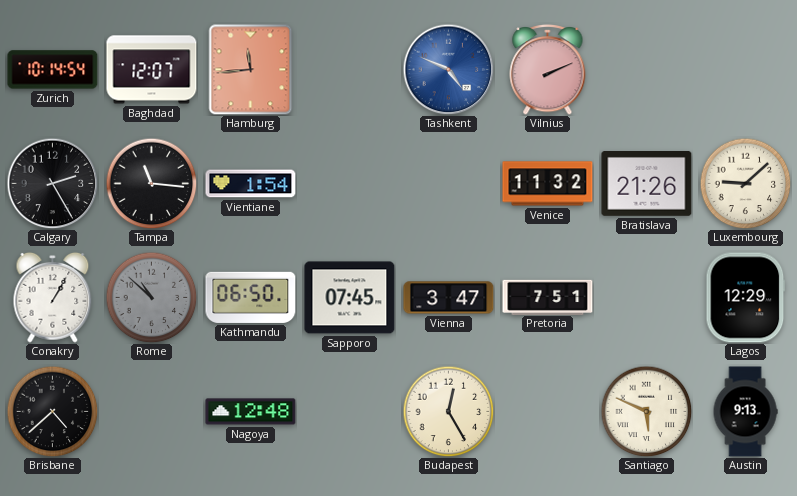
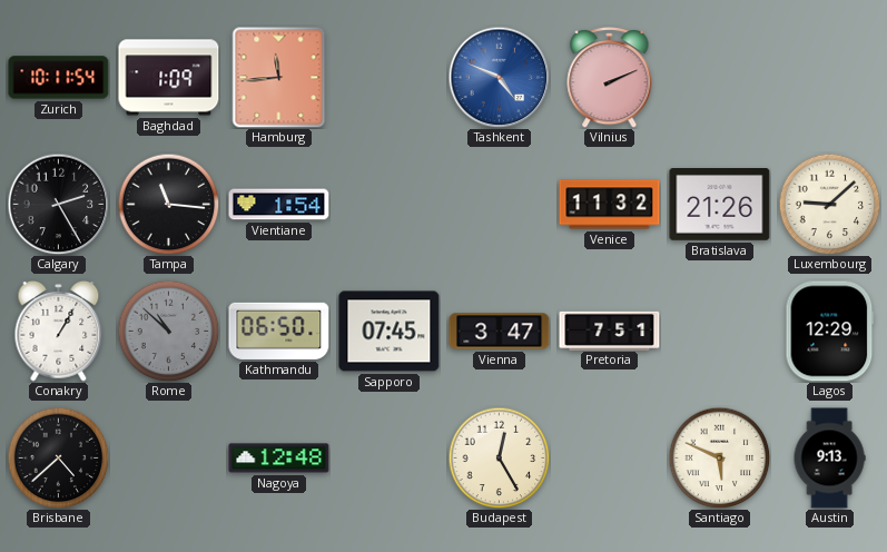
Zurich: 10:14 -> 10:11
Baghdad: 12:07 -> 1:09
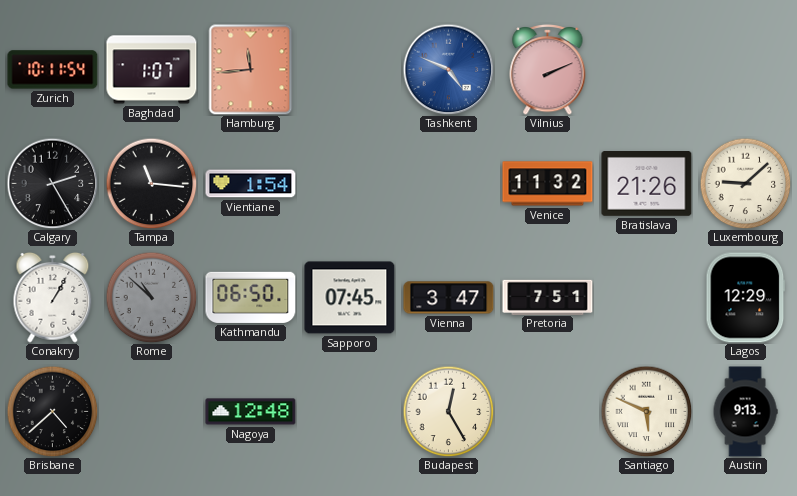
Baghdad: 1:09 -> 1:07
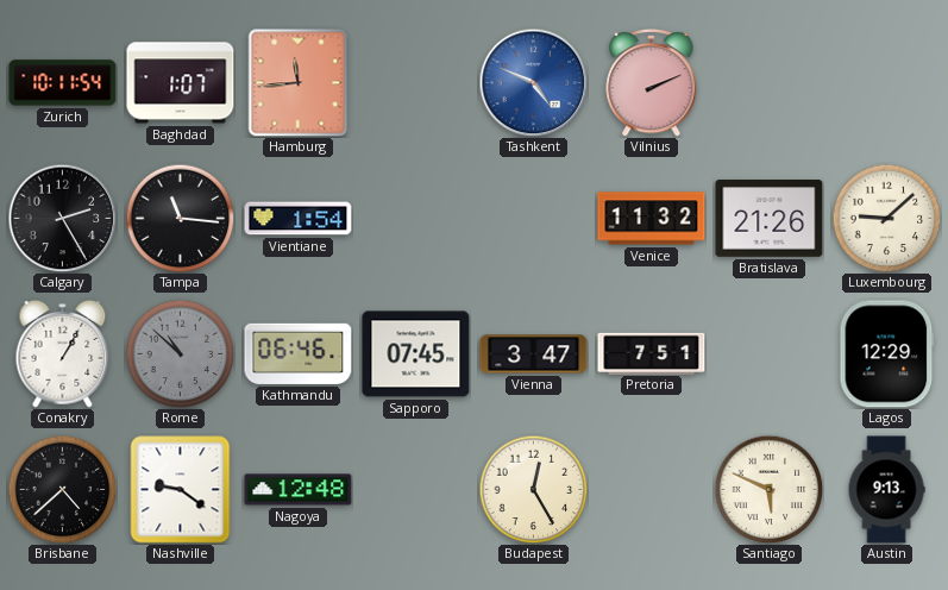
Kathmandu: 06:50 -> 06:46
Nashville: none -> 9:21
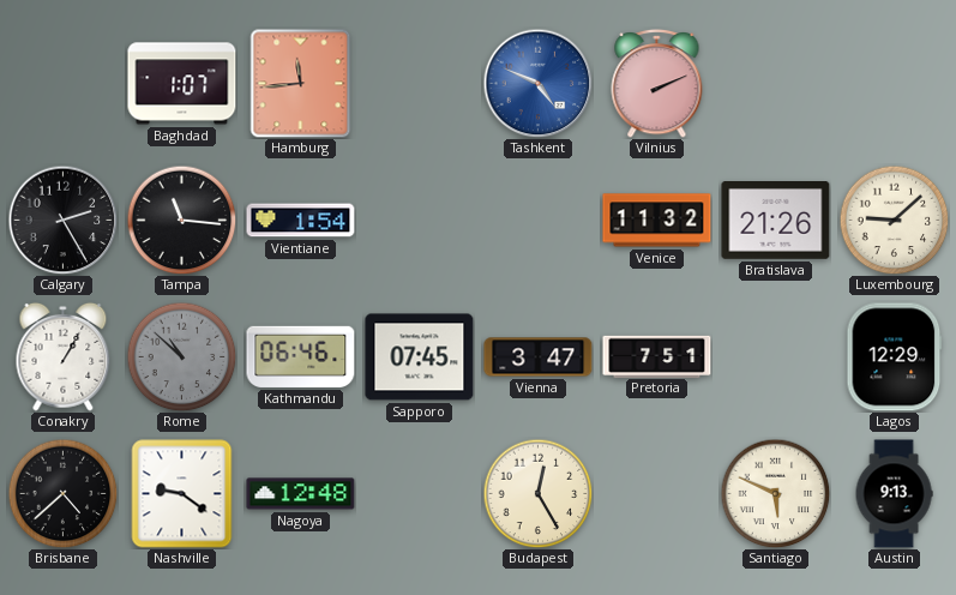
Zurich: 10:11 -> none
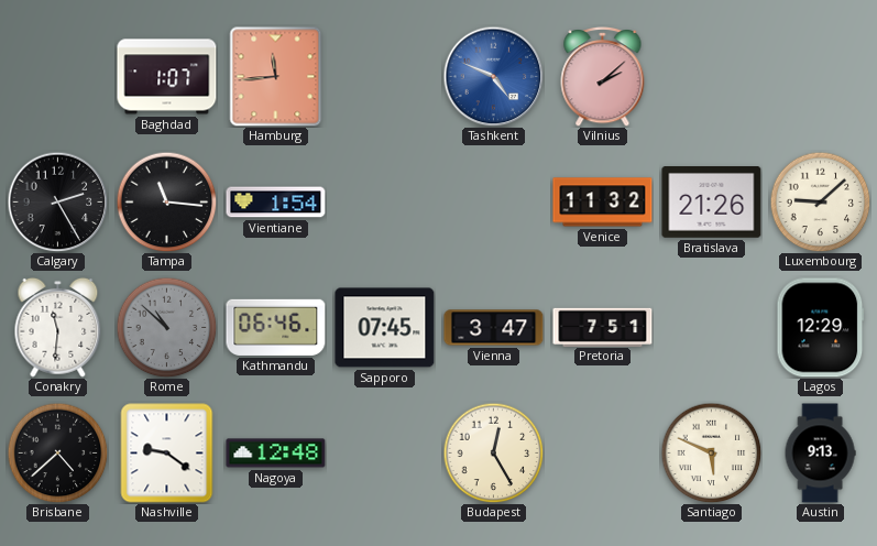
Vilnius: 2:11 -> 2:08
Conakry: 1:05 -> 11:31
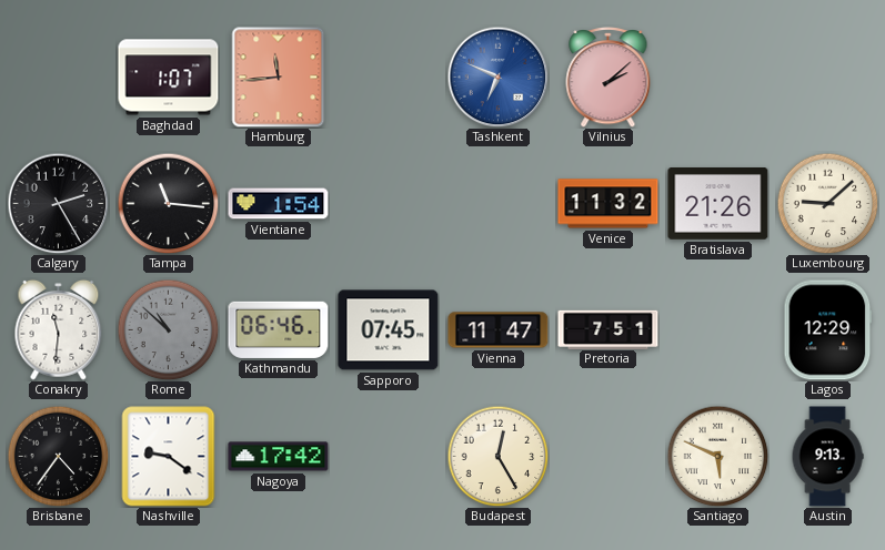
Tashkent: 4:49 -> 6:49
Vienna: 3:47 -> 11:47
Brisbane: 4:38 -> 4:36
Nagoya: 12:48 -> 17:42
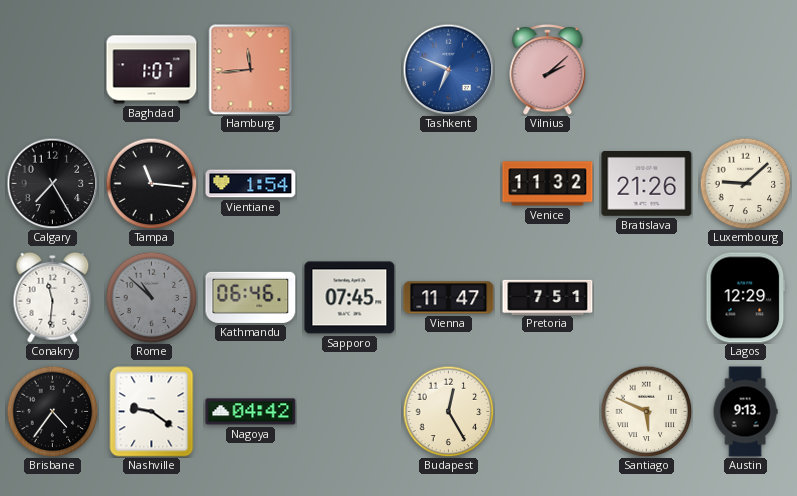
Calgary: 2:25 -> 7:25
Nagoya: 17:42 -> 04:42
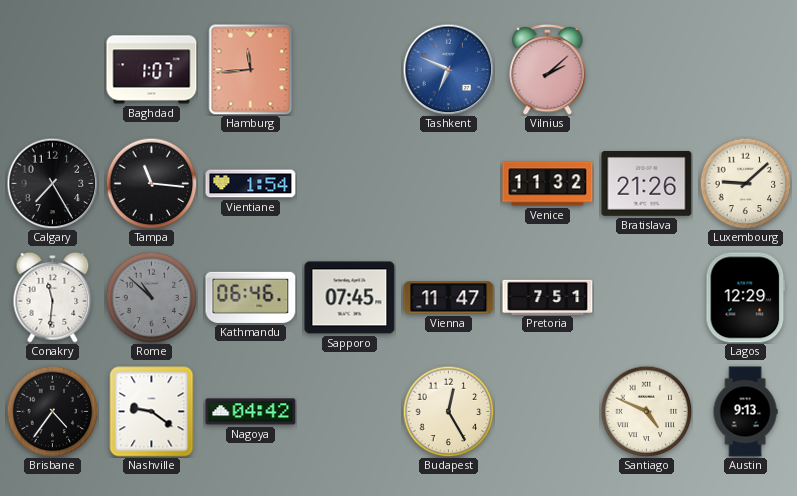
Santiago: 5:49 -> 4:49
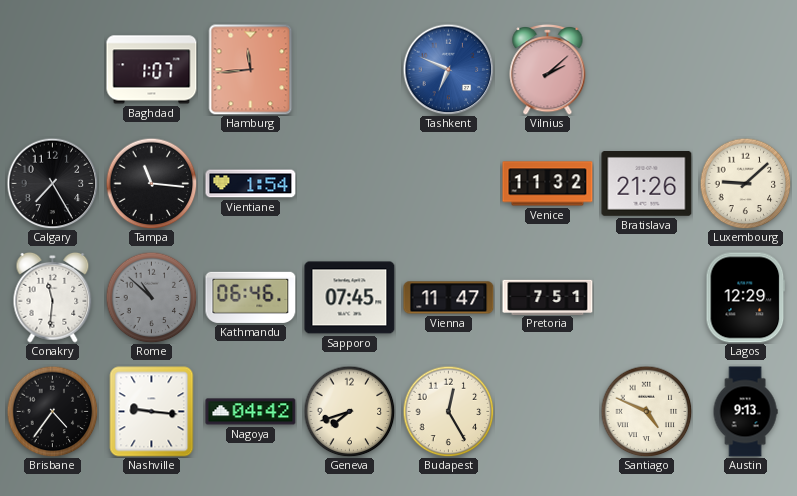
Nashville: 9:21 -> 9:16
Geneva: none -> 7:42
